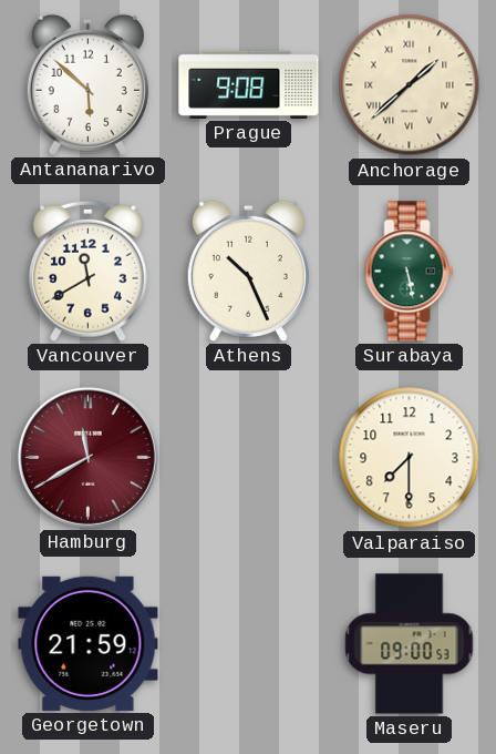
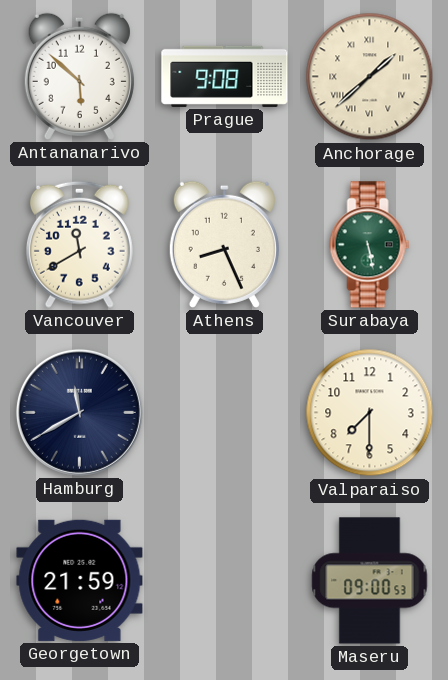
Athens: 10:26 -> 8:26
Hamburg dial: burgundy -> navy
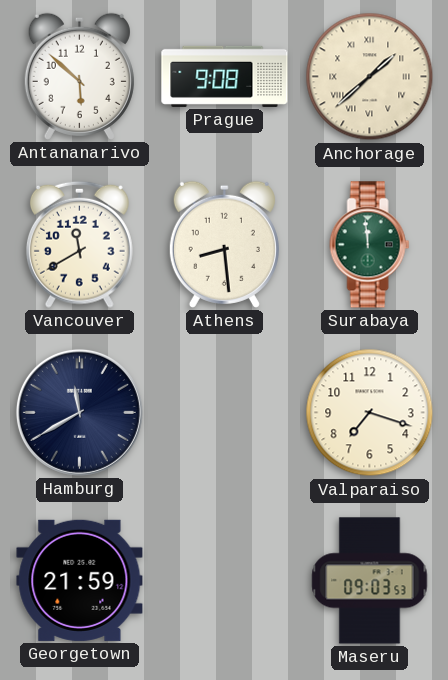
Athens: 8:26 -> 8:29
Surabaya: 5:28 -> 11:59
Valparaiso: 7:30 -> 7:18
Maseru: 09:00 -> 09:03
